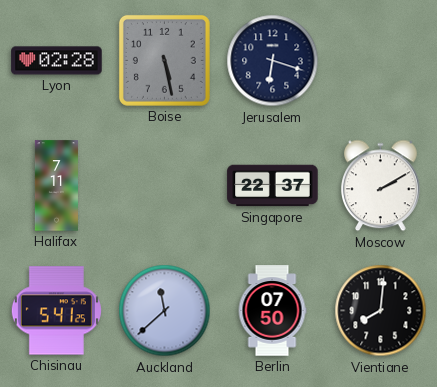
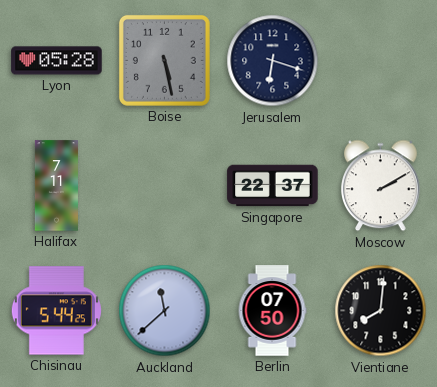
Lyon: 02:28 -> 05:28
Chisinau: 5:41 -> 5:44
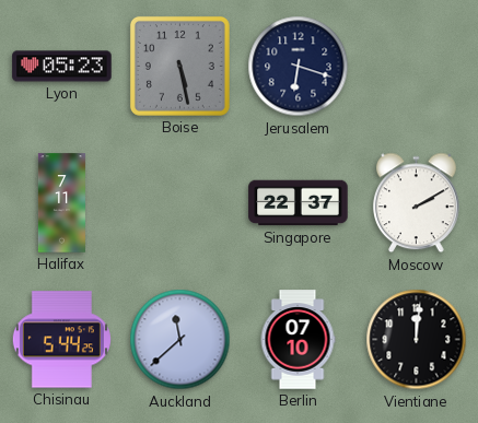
Lyon: 05:28 -> 05:23
Berlin: 07:50 -> 07:10
Vientiane: 8:01 -> 12:01
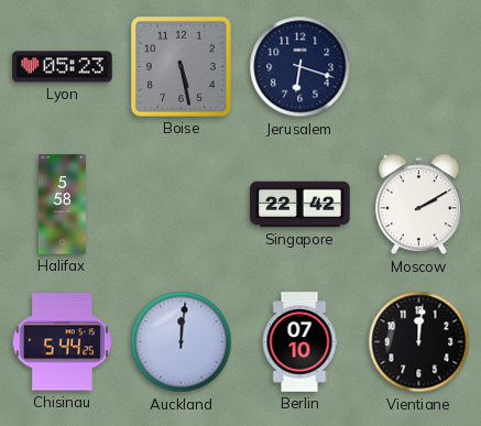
Halifax: 7:11 -> 5:58
Singapore: 22:37 -> 22:42
Auckland: 11:38 -> 12:01
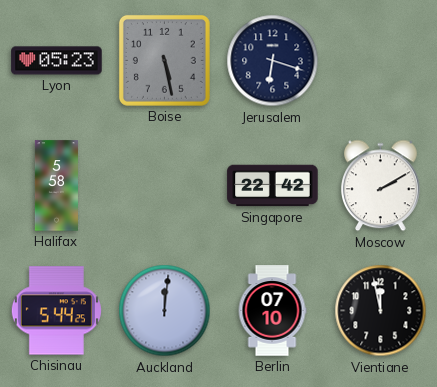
Vientiane: 12:01 -> 11:58
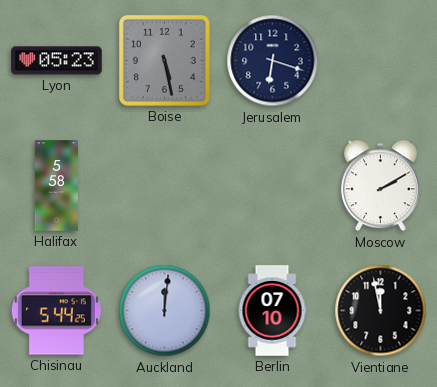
Singapore: 22:42 -> none
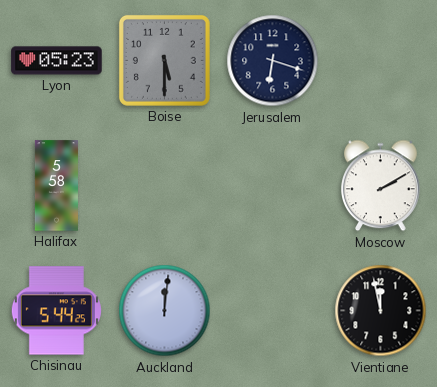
Boise: 5:28 -> 5:30
Berlin: 07:10 -> none
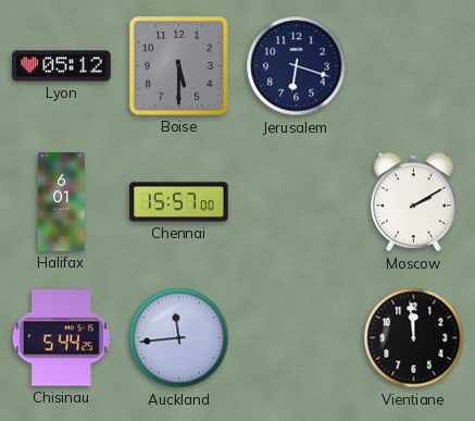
Lyon: 05:23 -> 05:12
Halifax: 5:58 -> 6:01
Chennai: none -> 15:57
Auckland: 12:01 -> 11:44
Vientiane: 11:58 -> 11:59
